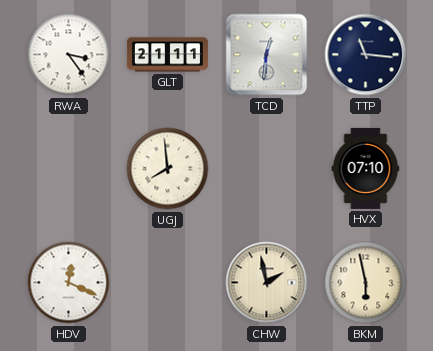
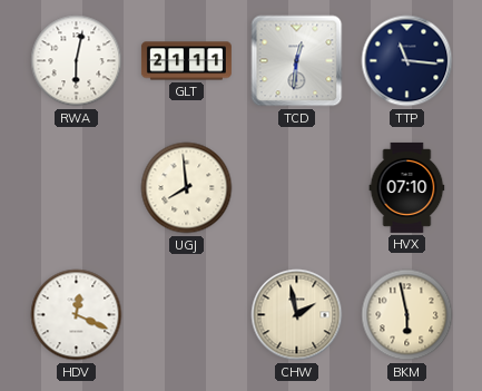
RWA: 3:24 -> 6:02
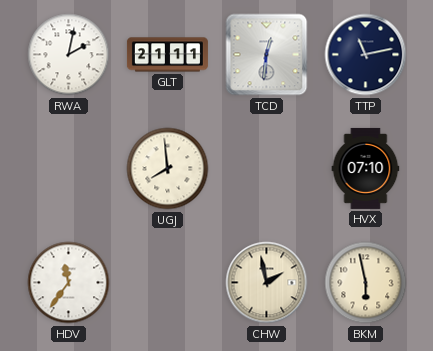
RWA: 6:02 -> 2:02
TTP: 11:16 -> 11:13
HDV: 12:19 -> 11:36
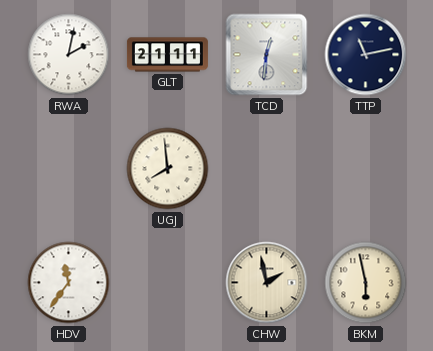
HVX: 07:10 -> none
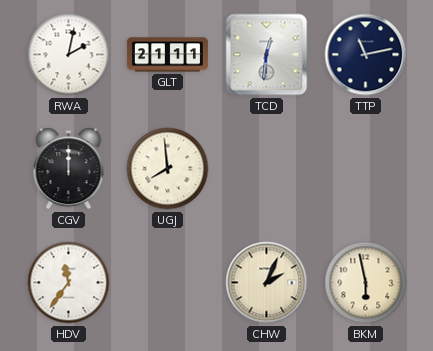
CGV: none -> 12:00
CHW: 1:58 -> 2:04
